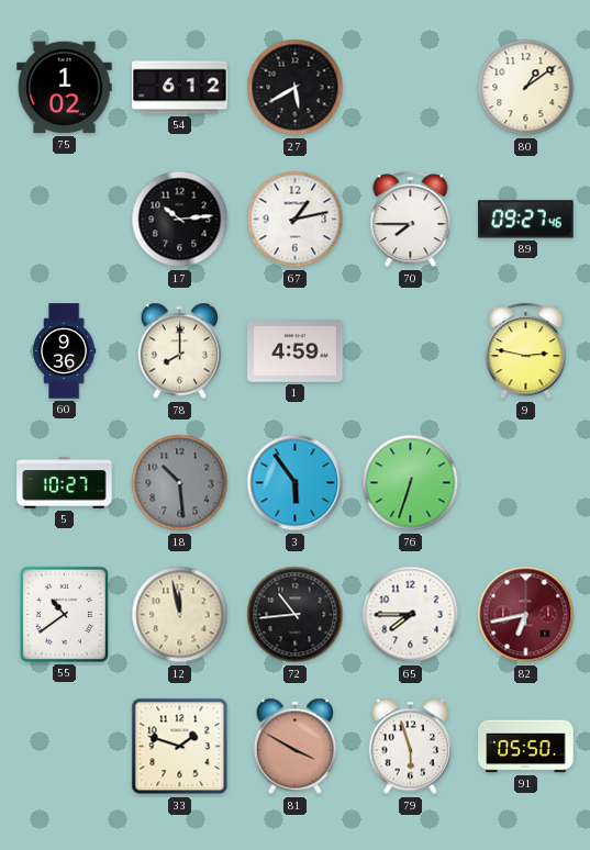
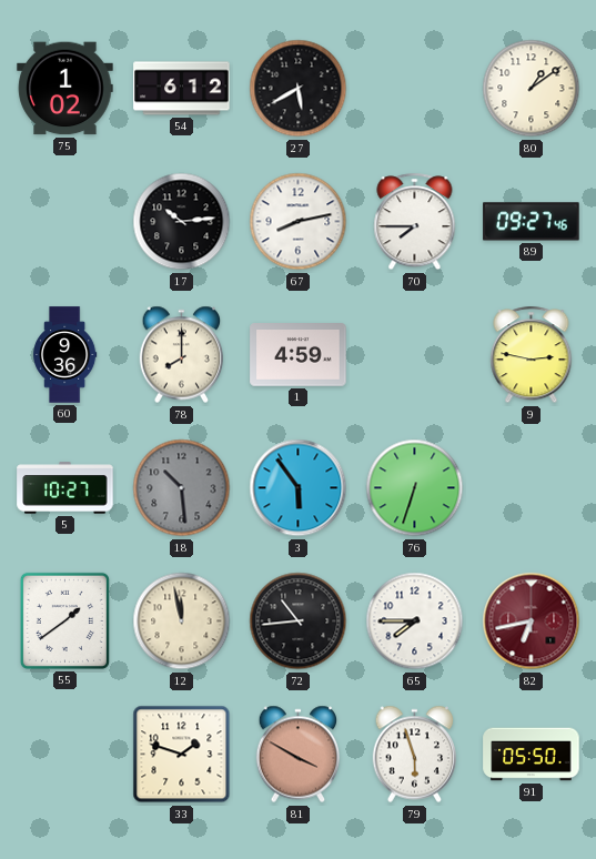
67: 1:13 -> 8:13
55: 10:39 -> 1:39
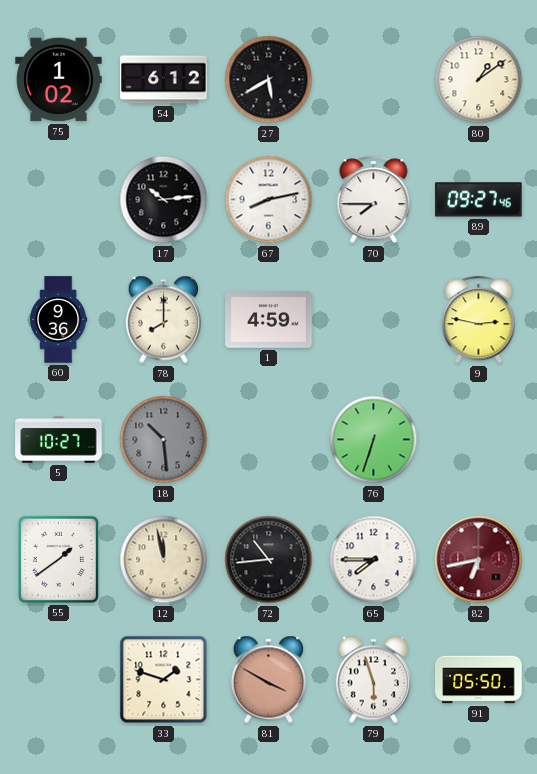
3: 5:54 -> none
